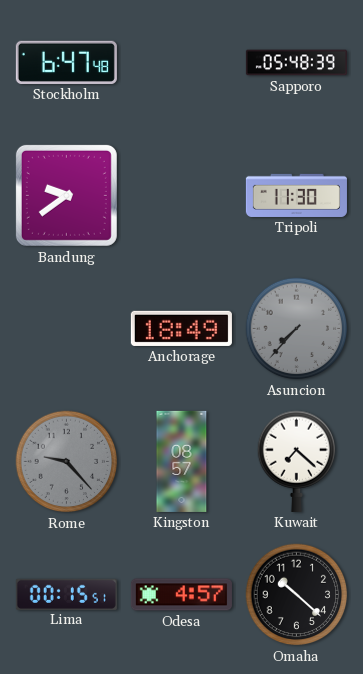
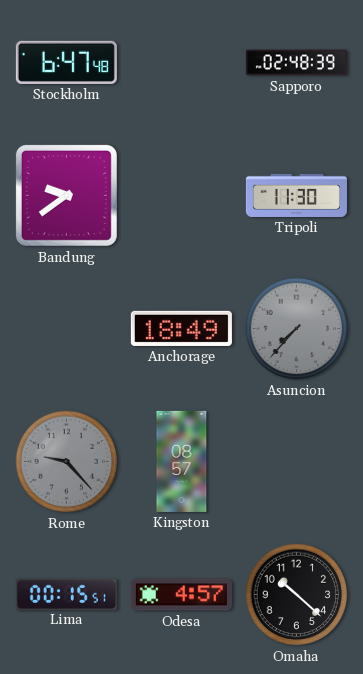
Sapporo: 05:48 -> 02:48
Kuwait: 7:22 -> none
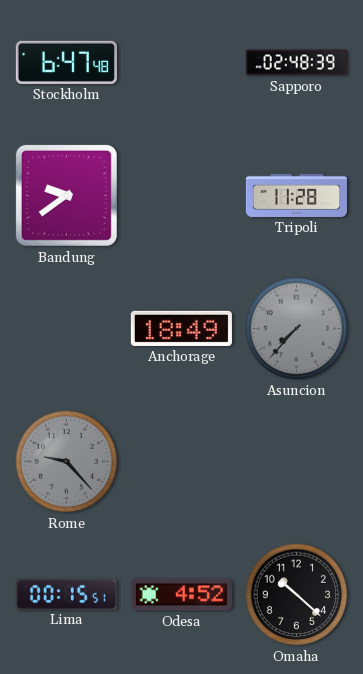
Tripoli: 11:30 -> 11:28
Kingston: 08:57 -> none
Odesa: 4:57 -> 4:52
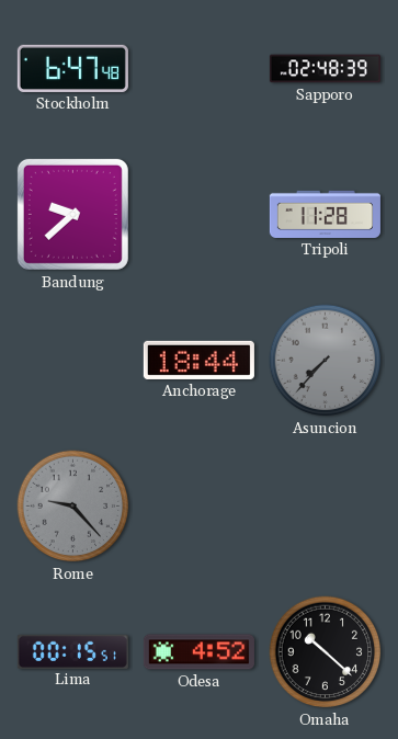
Bandung: 9:39 -> 9:38
Anchorage: 18:49 -> 18:44
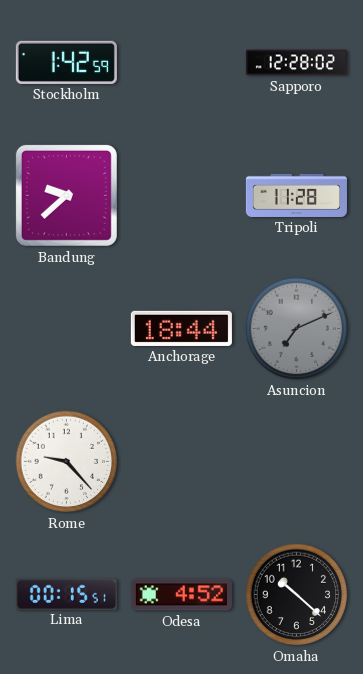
Stockholm: 6:47 -> 1:42
Sapporo: 02:48 -> 12:28
Asuncion: 7:37 -> 7:11
Rome dial: grey -> white
